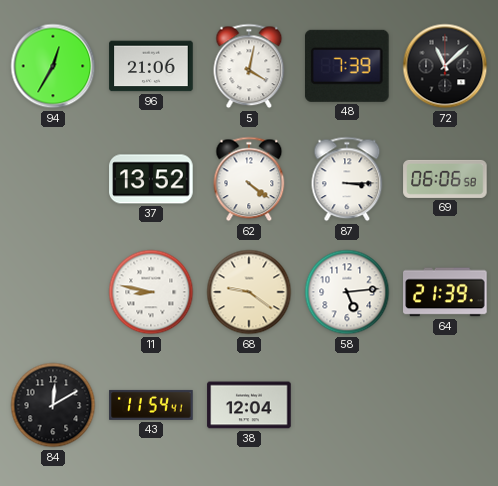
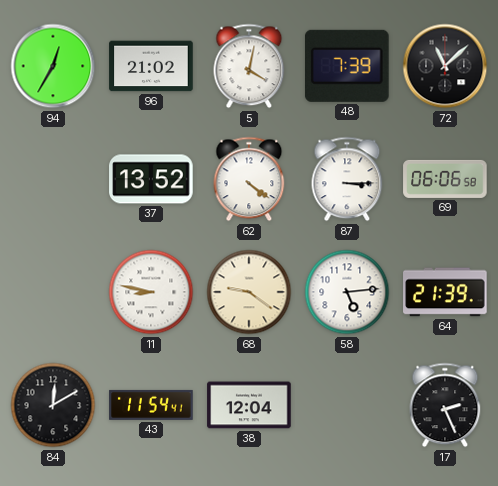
96: 21:06 -> 21:02
17: none -> 2:26
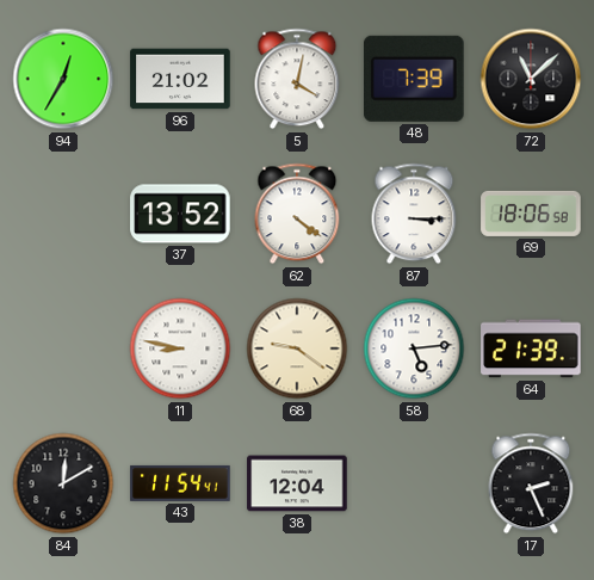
69: 06:06 -> 18:06
